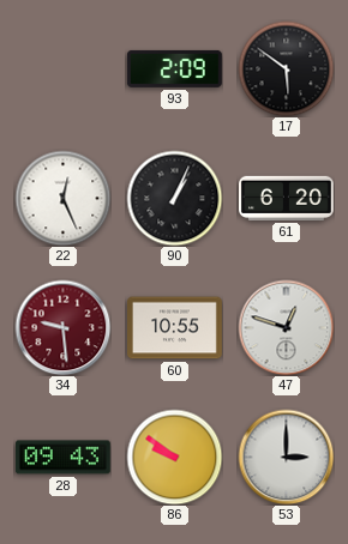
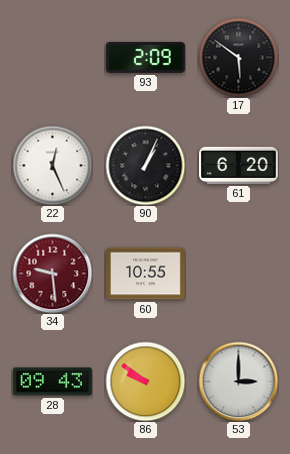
47: 12:48 -> none
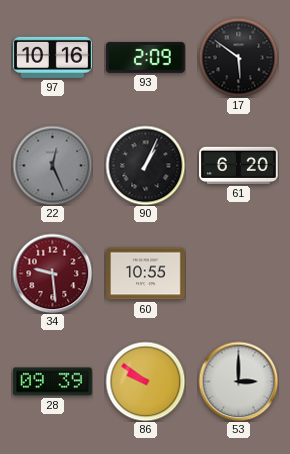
97: none -> 10:16
22 dial: white -> grey
28: 09:43 -> 09:39
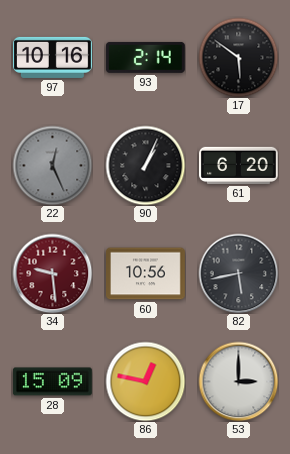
93: 2:09 -> 2:14
60: 10:55 -> 10:56
82: none -> 5:43
28: 09:39 -> 15:09
86: 9:51 -> 12:47
